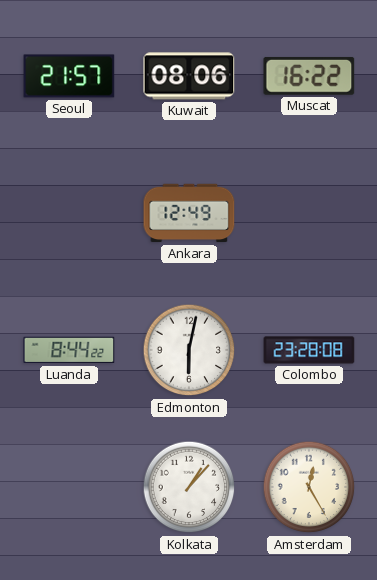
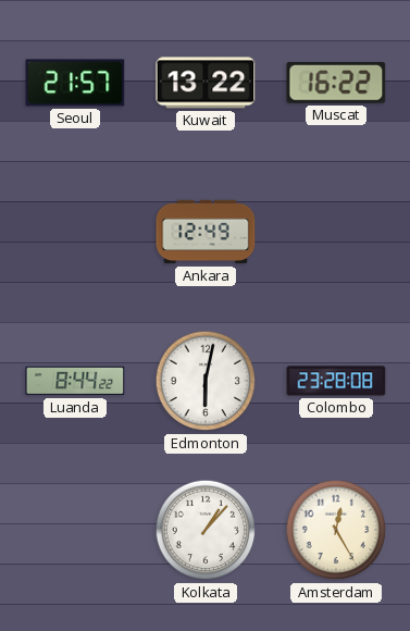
Kuwait: 08:06 -> 13:22
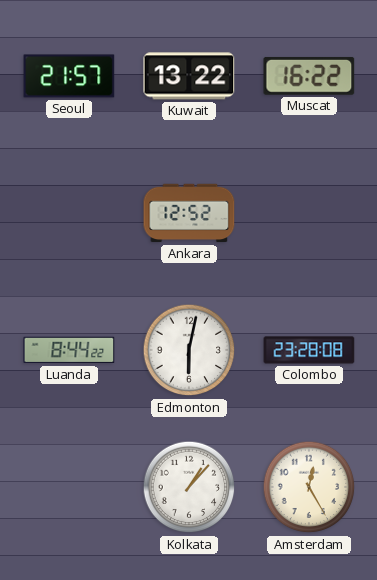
Ankara: 12:49 -> 12:52
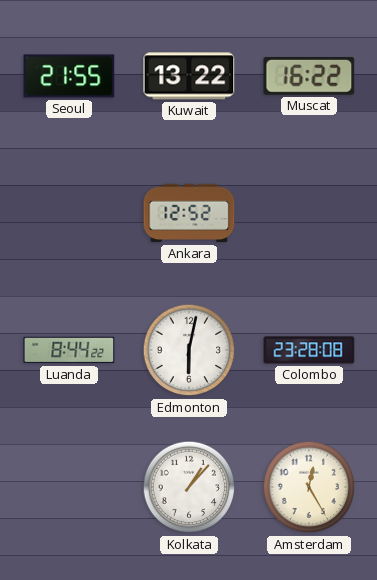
Seoul: 21:57 -> 21:55
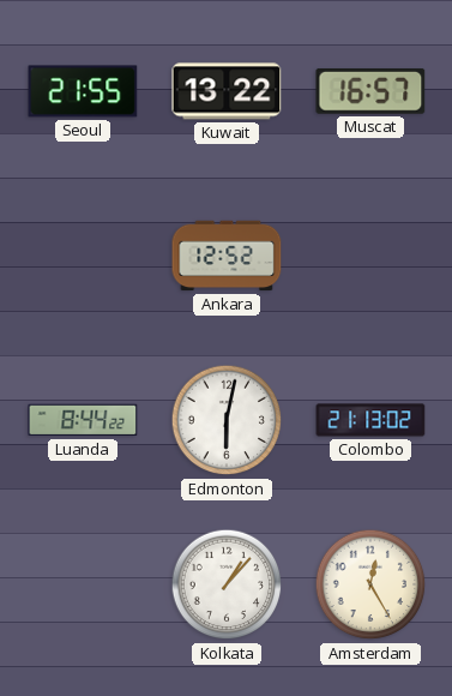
Muscat: 16:22 -> 16:57
Colombo: 23:28 -> 21:13
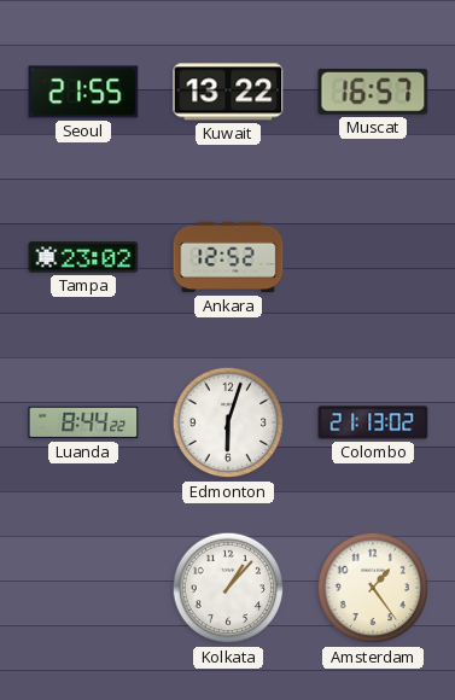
Tampa: none -> 23:02
Edmonton: 6:02 -> 6:03
Amsterdam: 12:25 -> 1:24
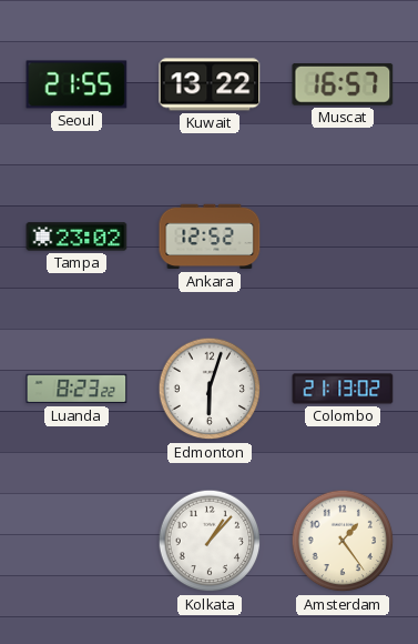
Luanda: 8:44 -> 8:23
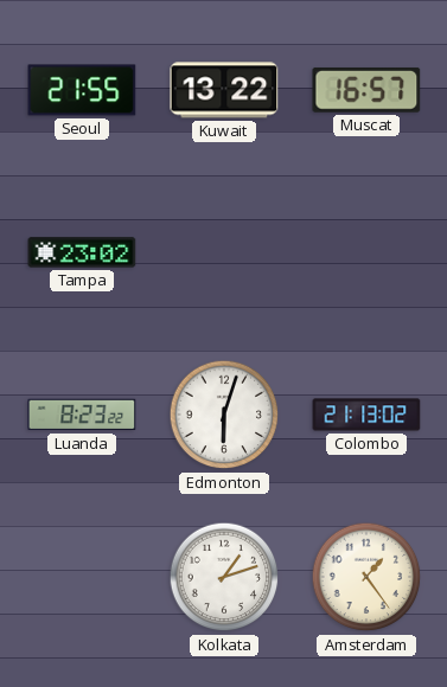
Ankara: 12:52 -> none
Kolkata: 1:07 -> 1:12
